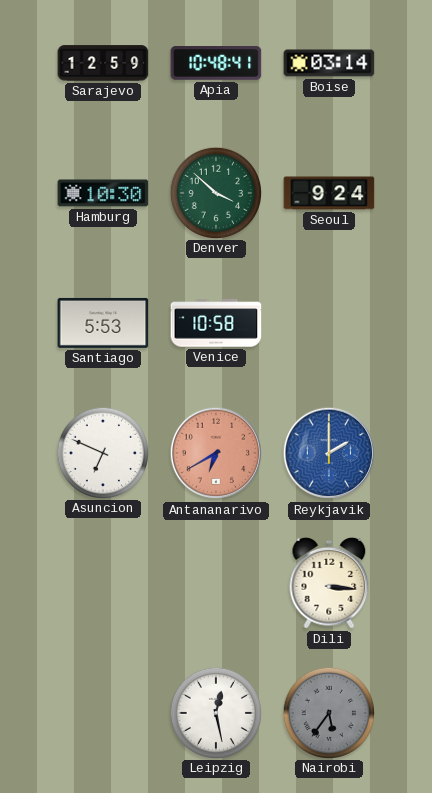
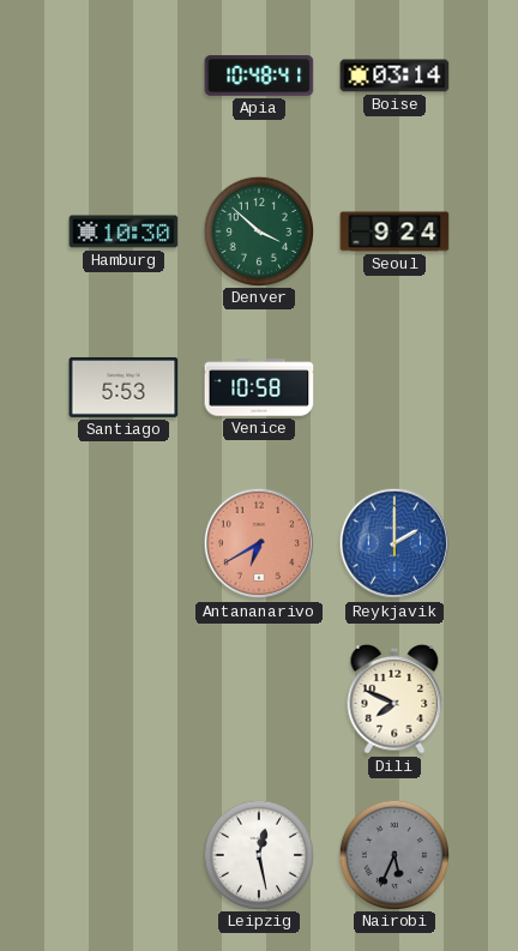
Sarajevo: 12:59 -> none
Asuncion: 6:49 -> none
Dili: 3:16 -> 7:49
Nairobi: 5:36 -> 5:34
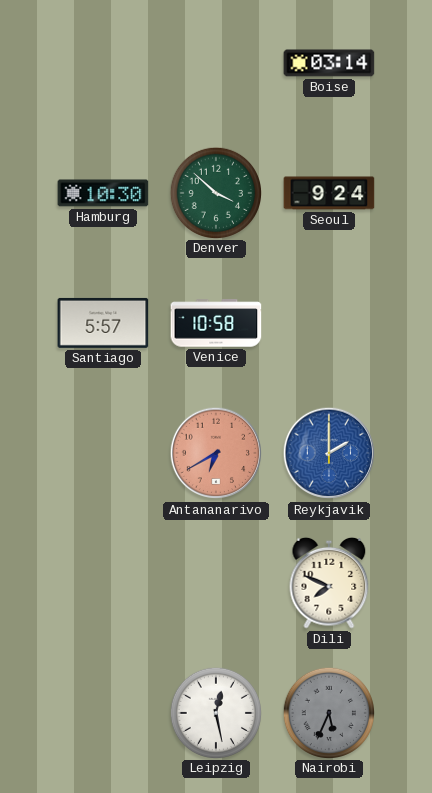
Apia: 10:48 -> none
Santiago: 5:53 -> 5:57
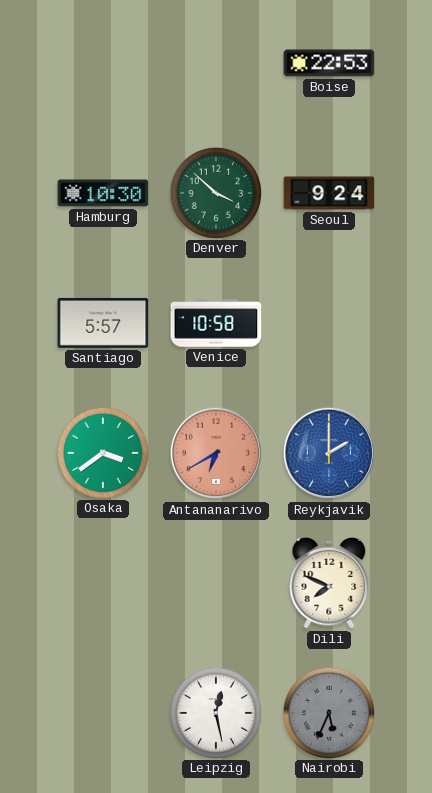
Boise: 03:14 -> 22:53
Osaka: none -> 3:39
